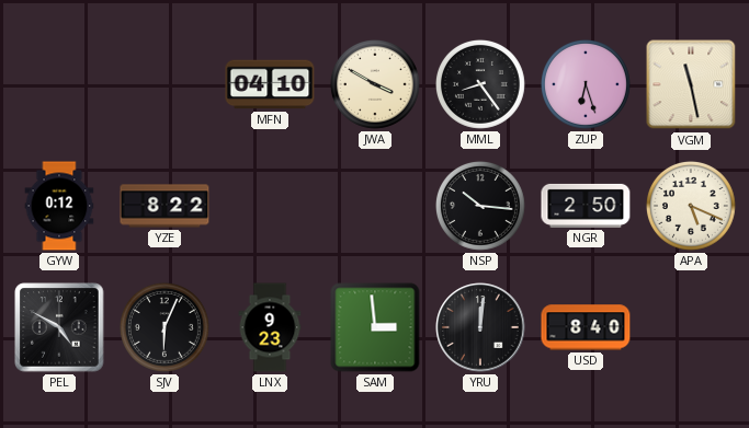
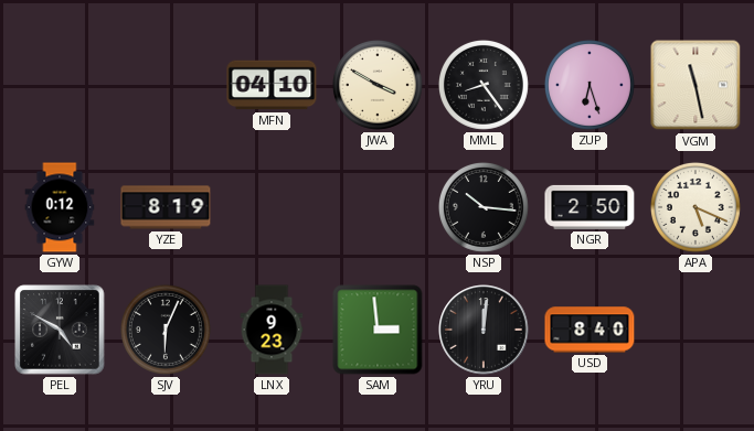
YZE: 8:22 -> 8:19
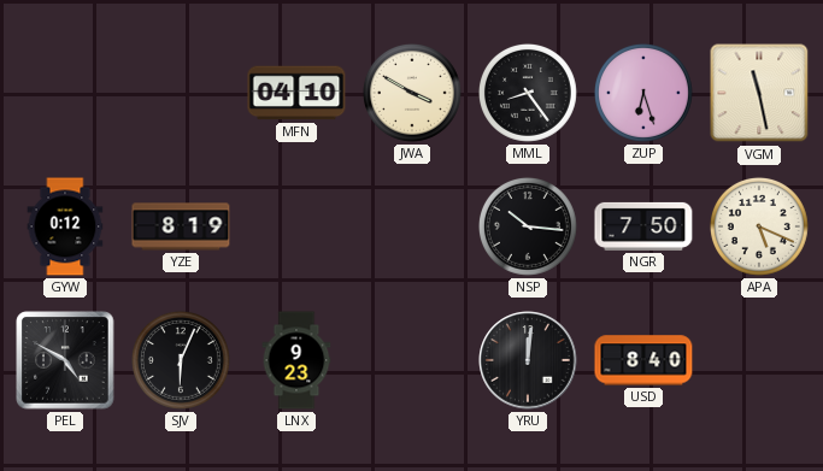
NGR: 2:50 -> 7:50
SAM: 2:59 -> none
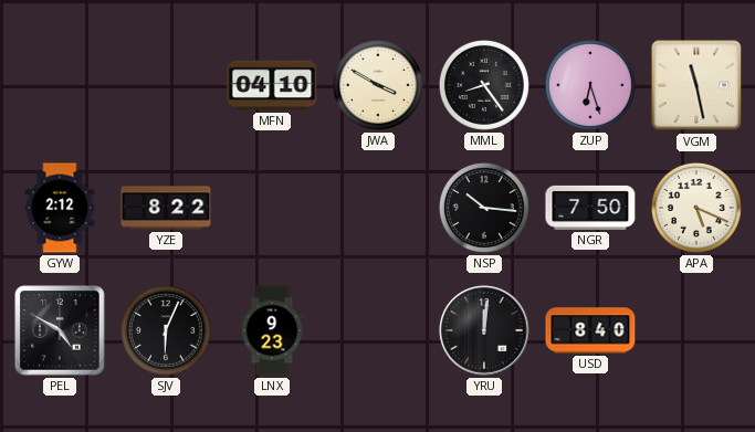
GYW: 0:12 -> 2:12
YZE: 8:19 -> 8:22
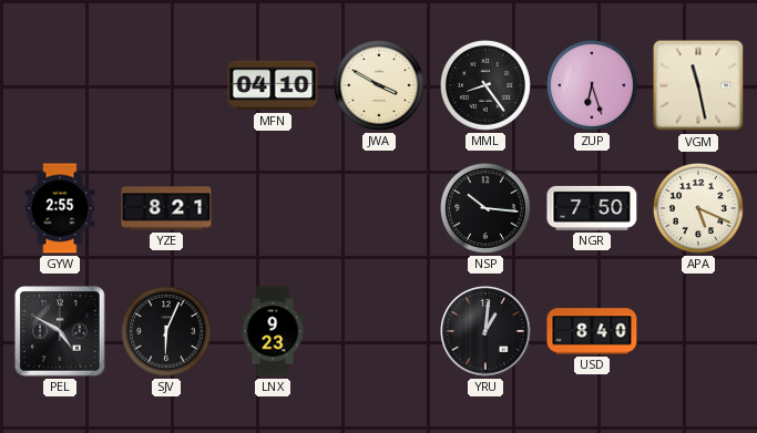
GYW: 2:12 -> 2:55
YZE: 8:22 -> 8:21
YRU: 12:01 -> 1:01
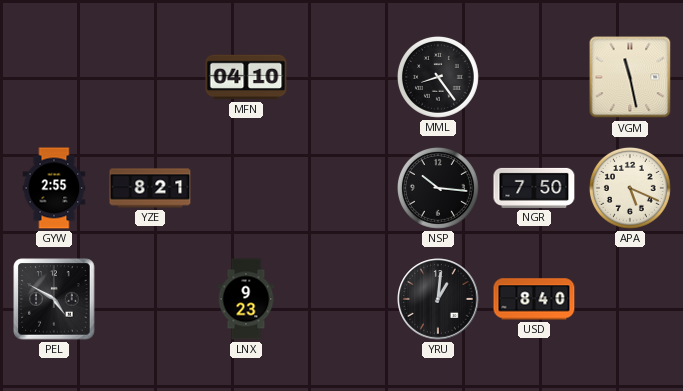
JWA: 3:50 -> none
ZUP: 6:27 -> none
SJV: 6:04 -> none
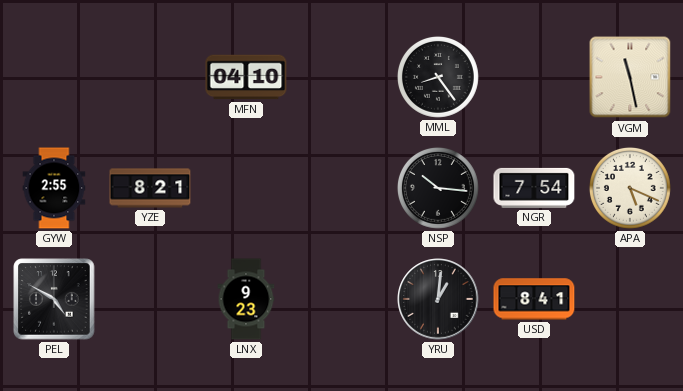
NGR: 7:50 -> 7:54
USD: 8:40 -> 8:41
